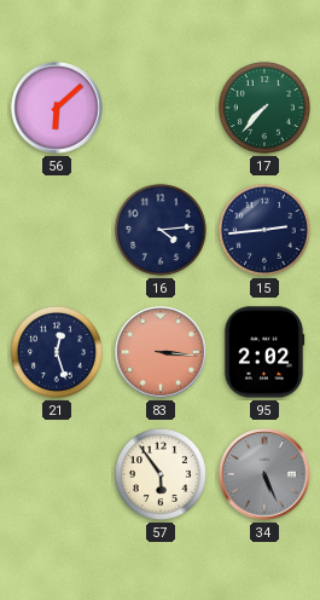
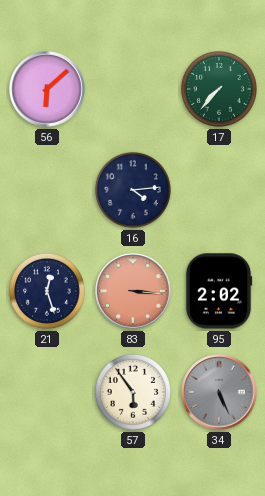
15: 2:44 -> none
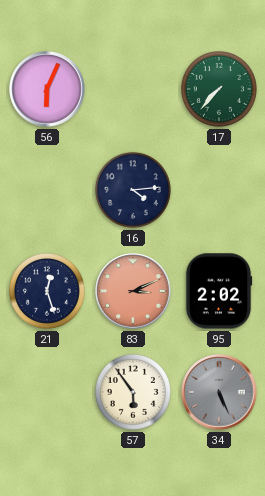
56: 6:08 -> 6:04
83: 3:16 -> 3:11
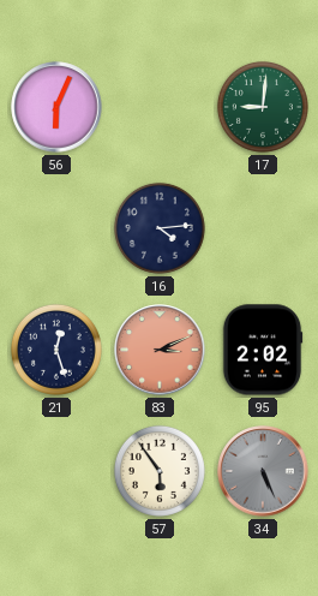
17: 7:37 -> 9:01
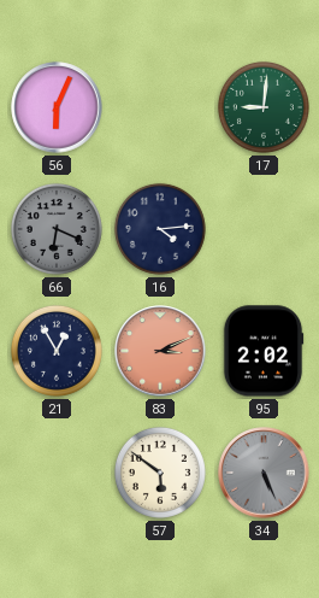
66: none -> 6:19
21: 12:27 -> 12:55
57: 5:54 -> 5:51
